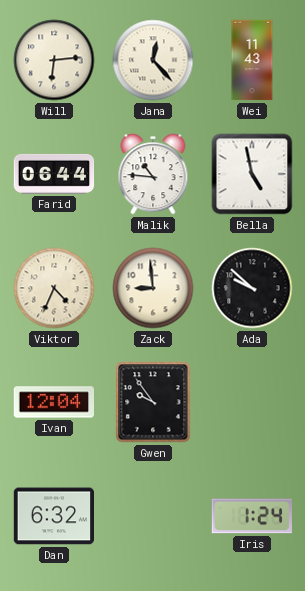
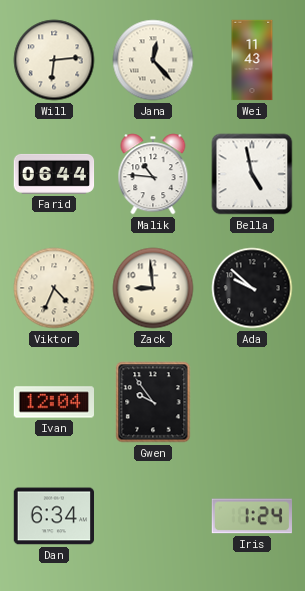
Dan: 6:32 -> 6:34
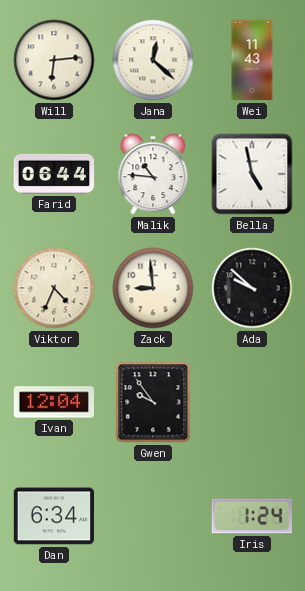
Jana: 12:23 -> 12:22
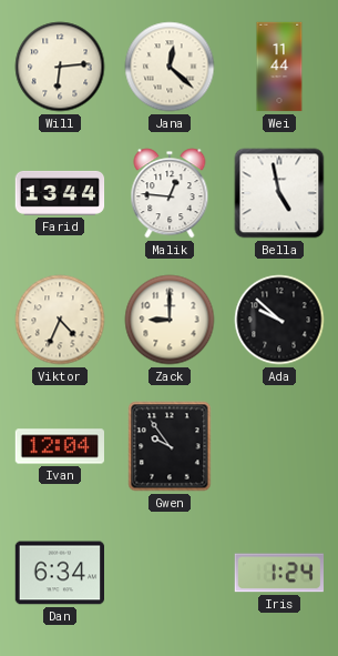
Wei: 11:43 -> 11:44
Farid: 06:44 -> 13:44
Malik: 10:46 -> 12:46
Zack: 8:59 -> 9:00
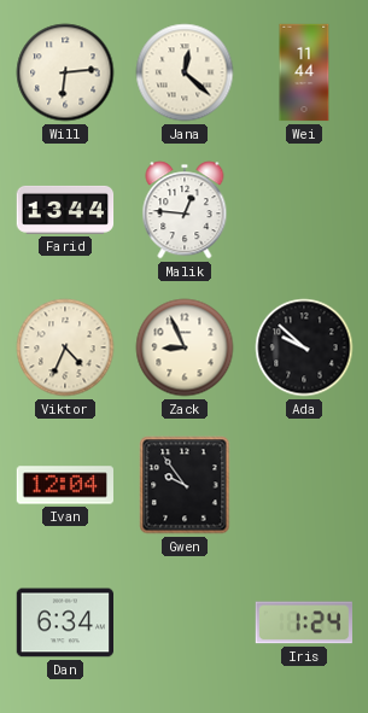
Bella: 4:58 -> none
Zack: 9:00 -> 8:56
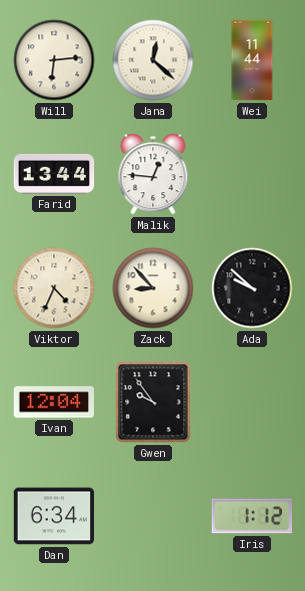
Zack: 8:56 -> 8:53
Iris: 1:24 -> 1:12
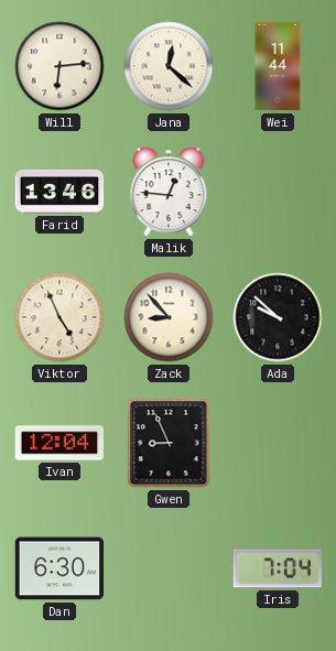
Farid: 13:44 -> 13:46
Viktor: 4:34 -> 4:56
Gwen: 9:54 -> 8:56
Dan: 6:34 -> 6:30
Iris: 1:12 -> 7:04
